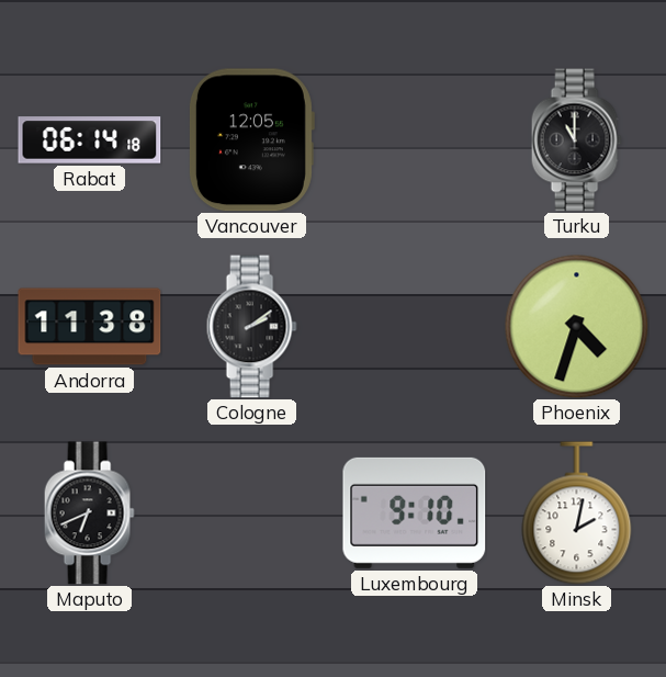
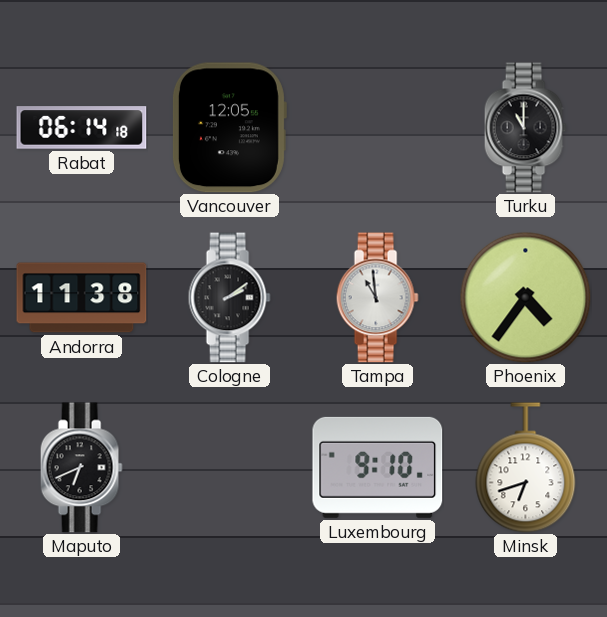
Tampa: none -> 10:59
Phoenix: 4:33 -> 4:36
Minsk: 2:02 -> 6:42
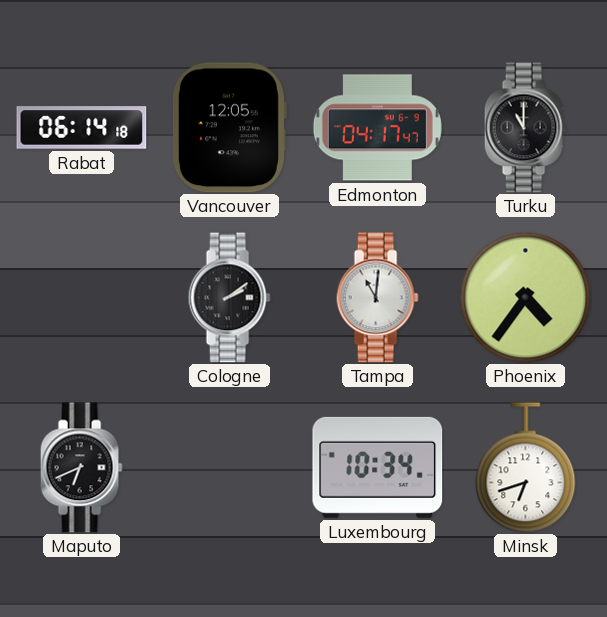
Edmonton: none -> 04:17
Andorra: 11:38 -> none
Tampa: 10:59 -> 11:01
Luxembourg: 9:10 -> 10:34
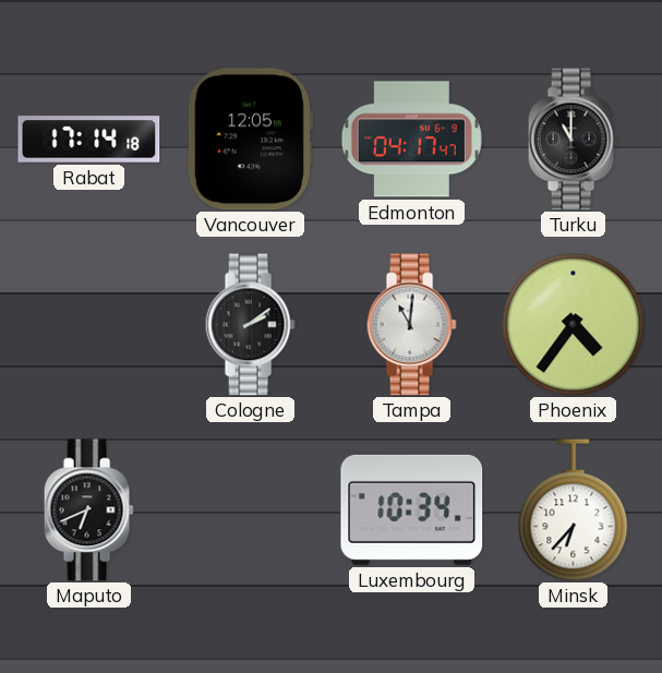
Rabat: 06:14 -> 17:14
Minsk: 6:42 -> 6:37
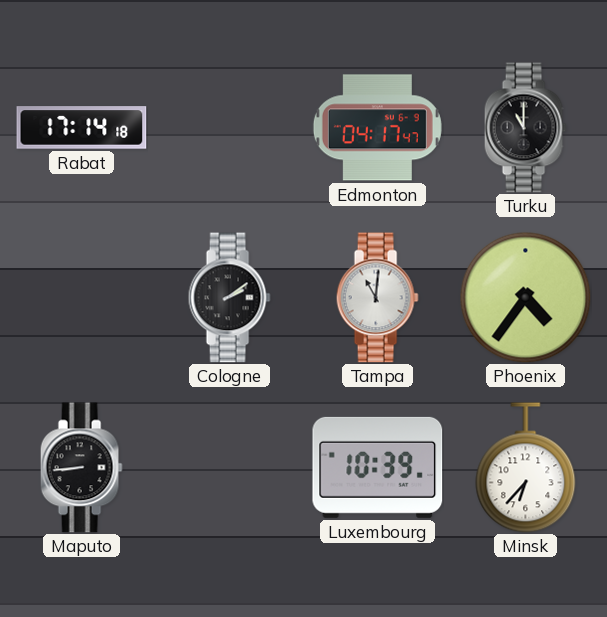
Vancouver: 12:05 -> none
Maputo: 6:41 -> 8:44
Luxembourg: 10:34 -> 10:39
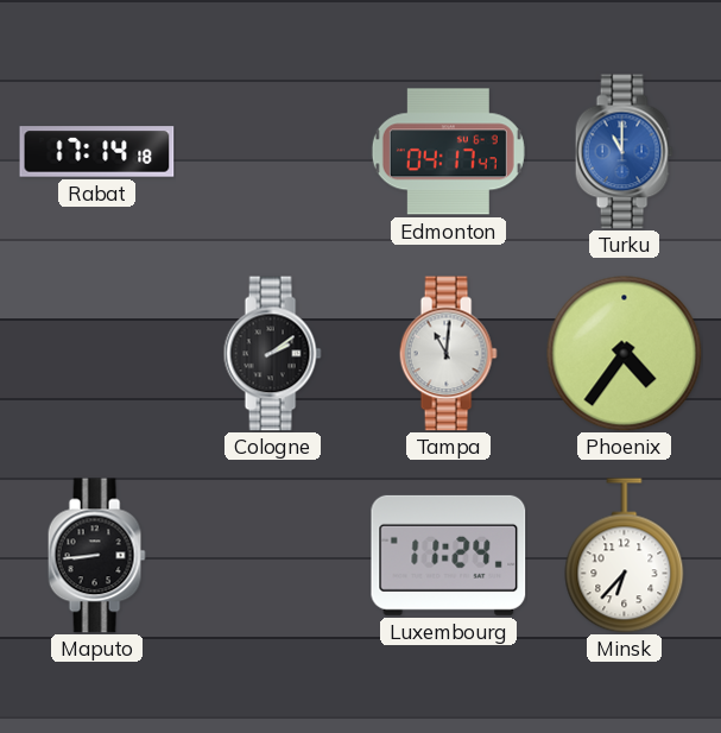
Turku dial: black -> blue
Luxembourg: 10:39 -> 11:24
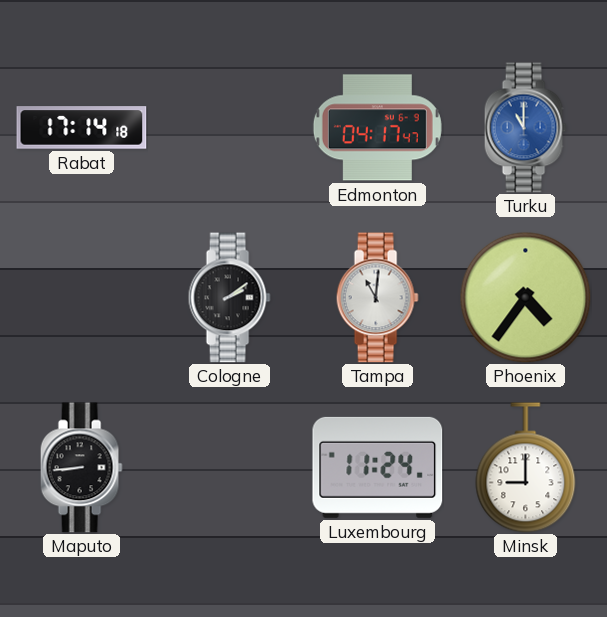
Minsk: 6:37 -> 9:00
